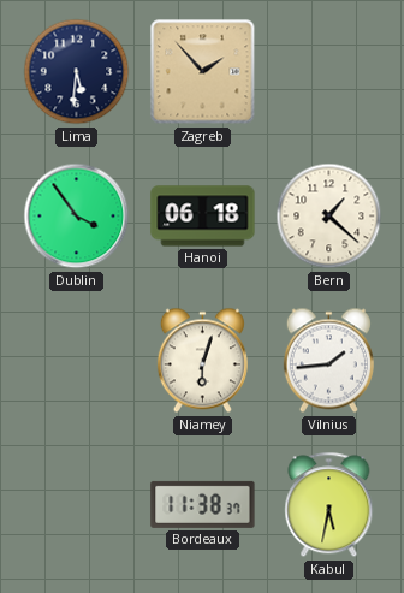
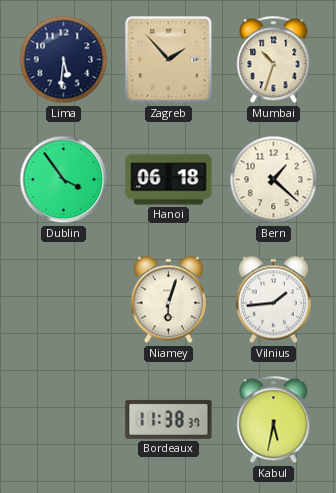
Mumbai: none -> 10:33
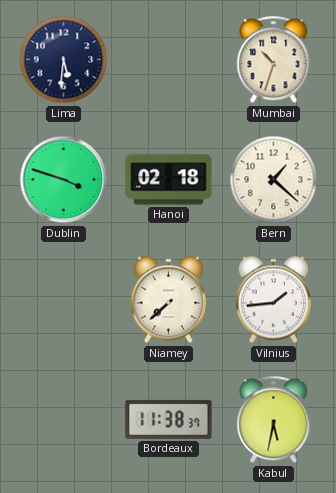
Zagreb: 1:53 -> none
Dublin: 3:54 -> 3:48
Hanoi: 06:18 -> 02:18
Niamey: 6:03 -> 7:38
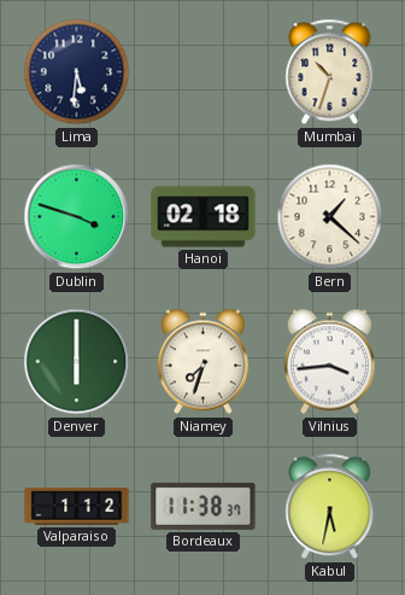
Denver: none -> 6:00
Niamey: 7:38 -> 7:33
Vilnius: 1:44 -> 3:44
Valparaiso: none -> 1:12
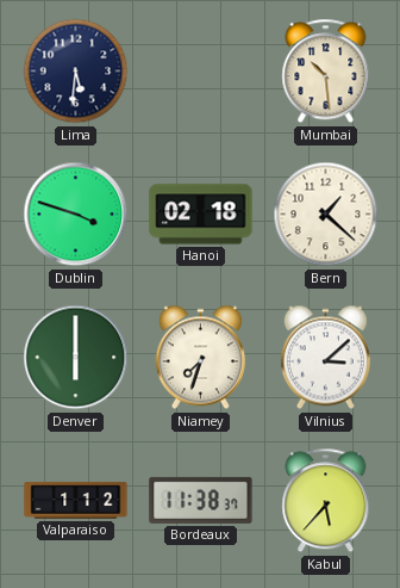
Mumbai: 10:33 -> 10:29
Vilnius: 3:44 -> 3:08
Kabul: 5:32 -> 5:37
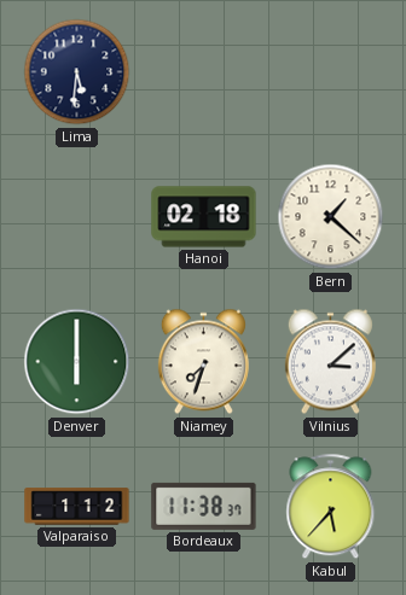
Mumbai: 10:29 -> none
Dublin: 3:48 -> none
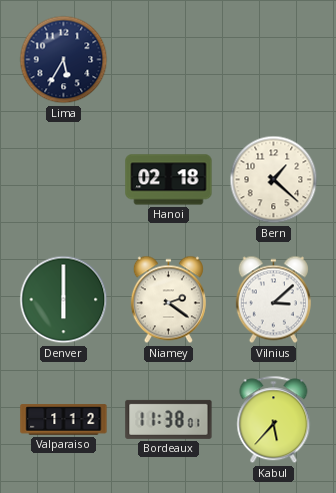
Lima: 5:31 -> 5:35
Niamey: 7:33 -> 2:21
Bordeaux: 11:38:37 -> 11:38:01
